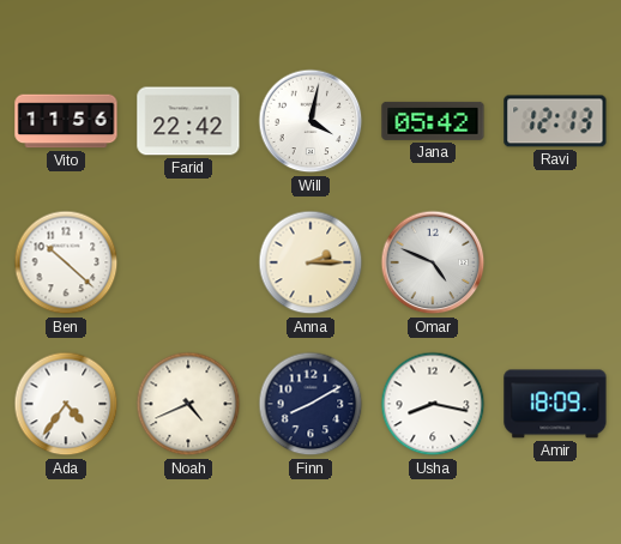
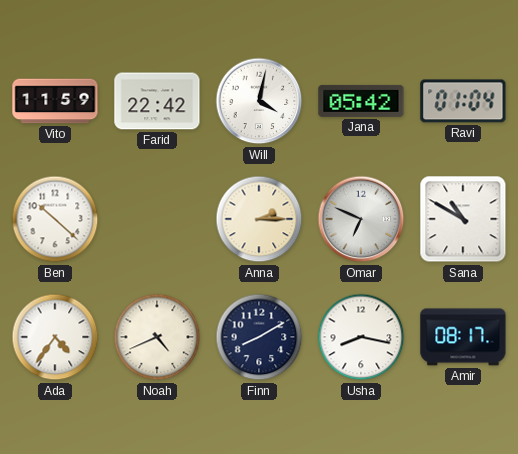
Vito: 11:56 -> 11:59
Ravi: 12:13 -> 01:04
Omar: 4:49 -> 6:49
Sana: none -> 10:50
Amir: 18:09 -> 08:17
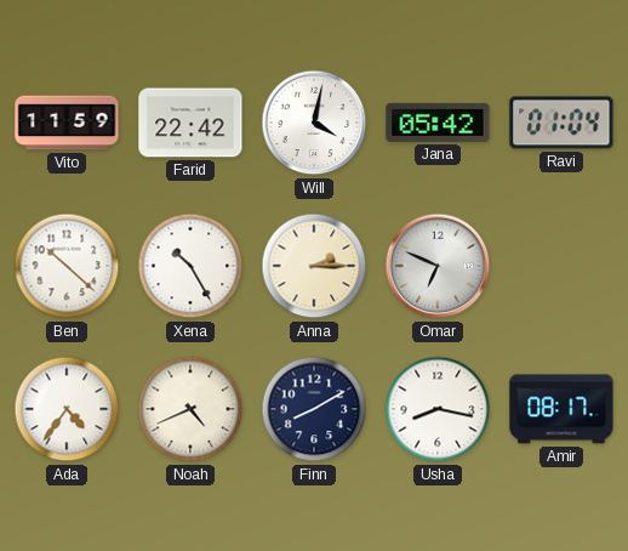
Xena: none -> 10:25
Sana: 10:50 -> none
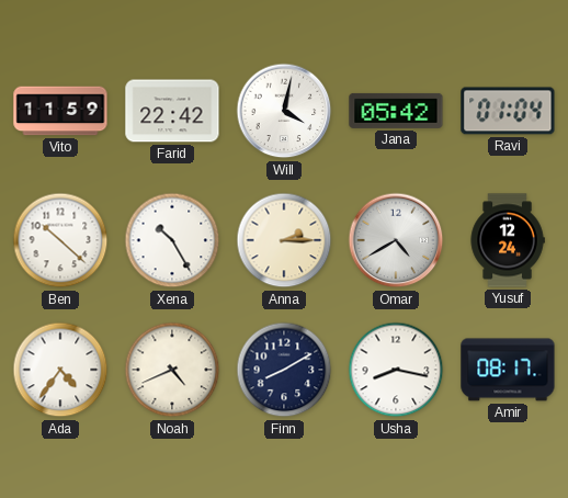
Omar: 6:49 -> 4:40
Yusuf: none -> 12:24
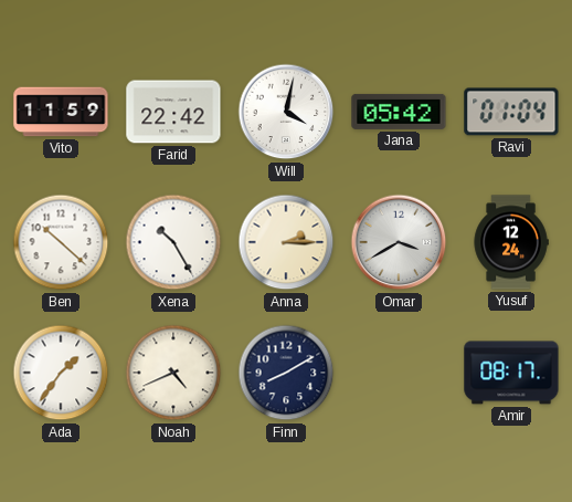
Omar: 4:40 -> 3:40
Ada: 4:36 -> 1:36
Usha: 8:17 -> none
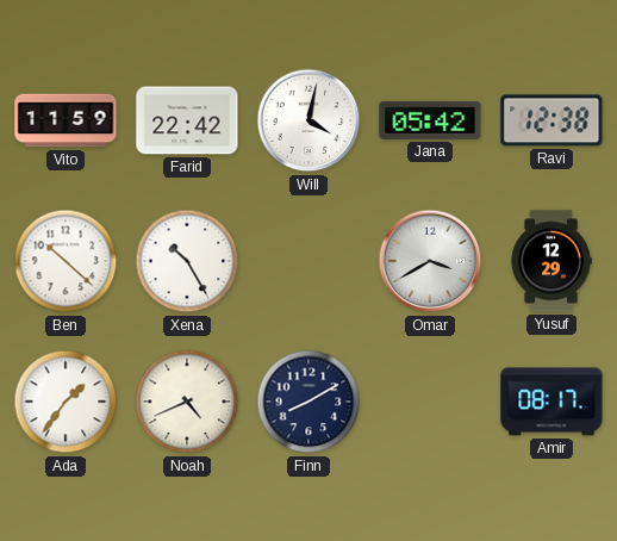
Ravi: 01:04 -> 12:38
Anna: 2:15 -> none
Yusuf: 12:24 -> 12:29
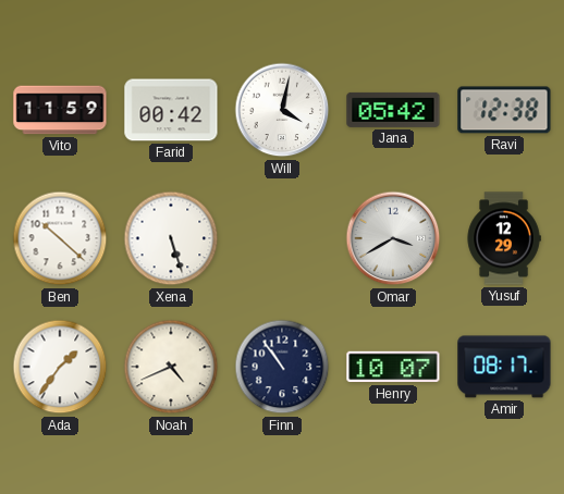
Farid: 22:42 -> 00:42
Xena: 10:25 -> 5:27
Finn: 8:10 -> 10:54
Henry: none -> 10:07
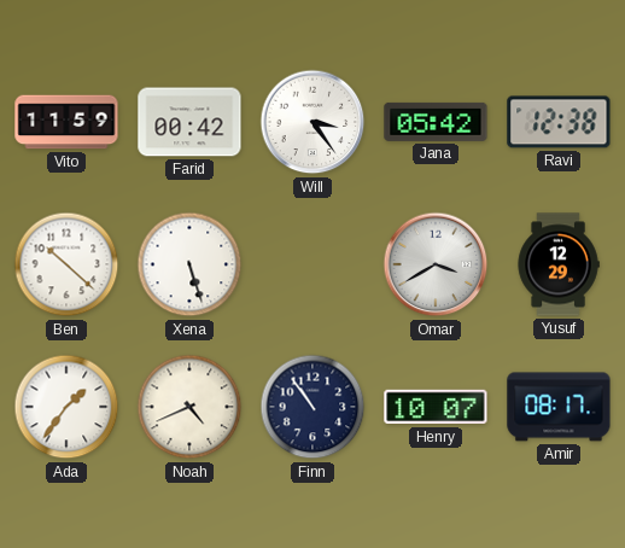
Will: 4:02 -> 3:24
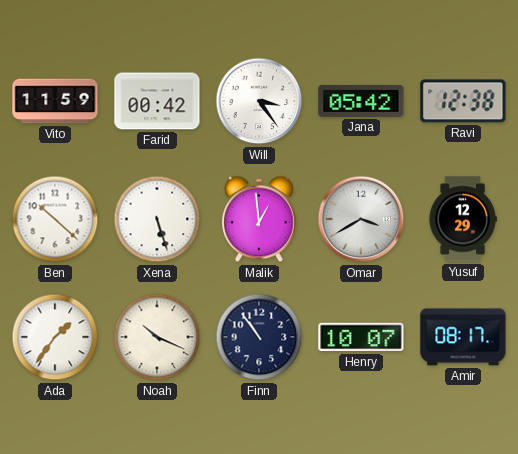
Malik: none -> 12:59
Noah: 4:41 -> 10:19
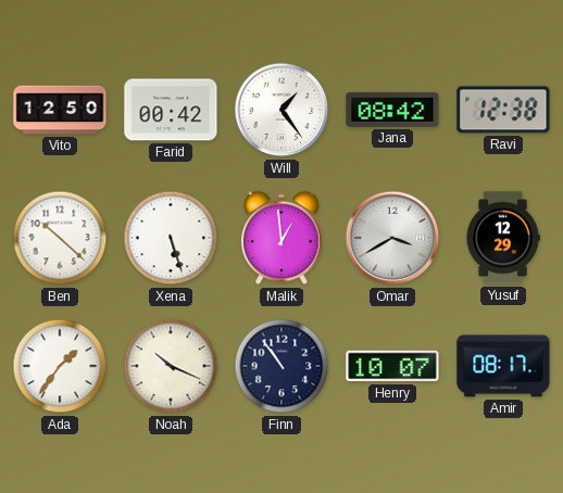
Vito: 11:59 -> 12:50
Will: 3:24 -> 1:24
Jana: 05:42 -> 08:42
